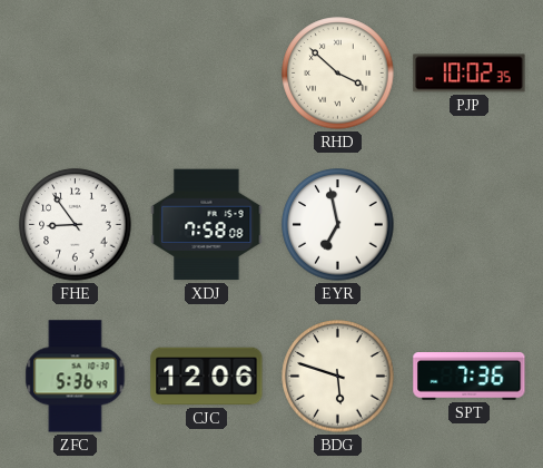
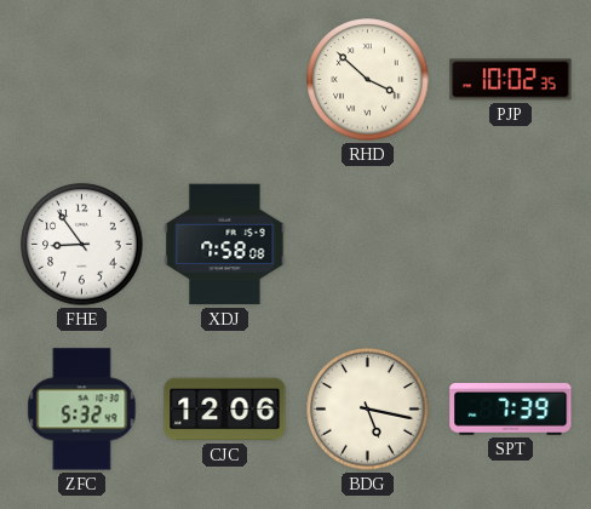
EYR: 6:58 -> none
ZFC: 5:36 -> 5:32
BDG: 5:48 -> 5:17
SPT: 7:36 -> 7:39
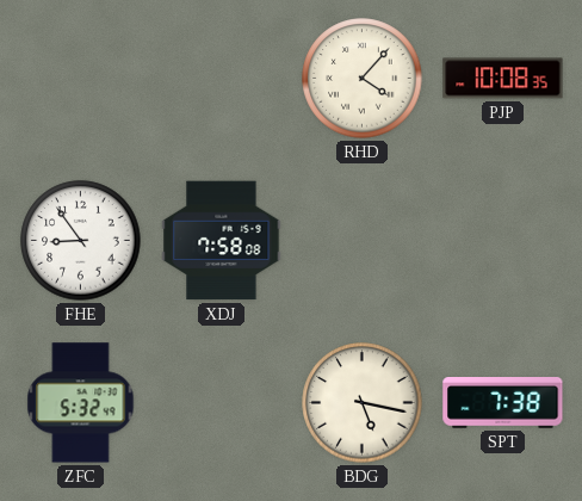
RHD: 3:52 -> 4:07
PJP: 10:02 -> 10:08
CJC: 12:06 -> none
SPT: 7:39 -> 7:38
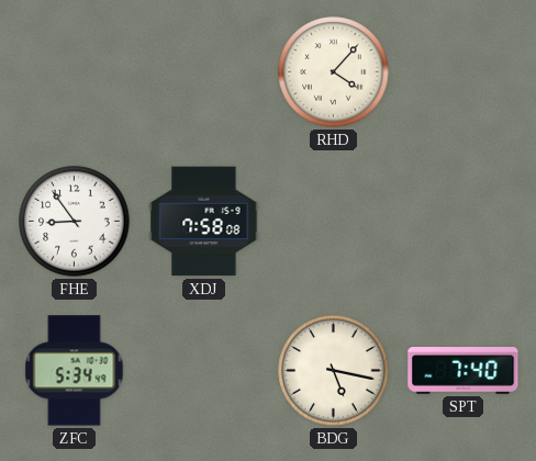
PJP: 10:08 -> none
ZFC: 5:32 -> 5:34
SPT: 7:38 -> 7:40
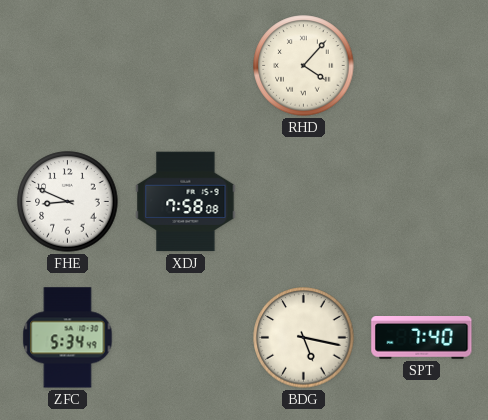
FHE: 8:54 -> 8:49
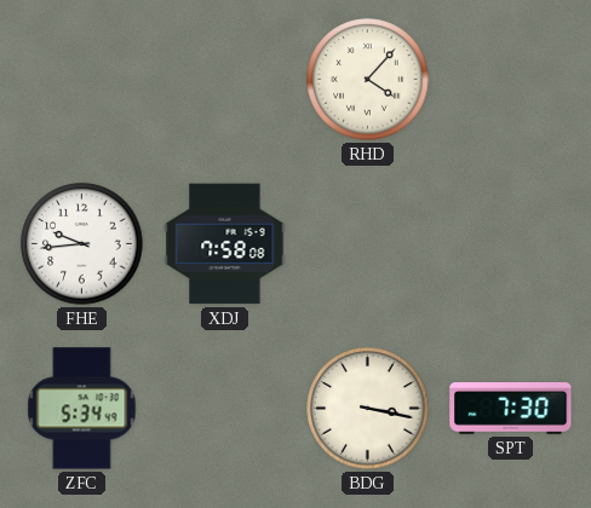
FHE: 8:49 -> 9:44
BDG: 5:17 -> 3:17
SPT: 7:40 -> 7:30
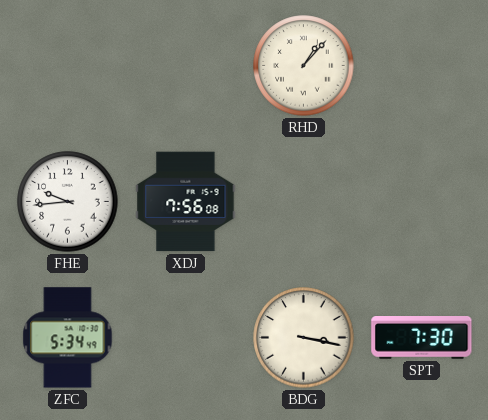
RHD: 4:07 -> 1:07
XDJ: 7:58 -> 7:56
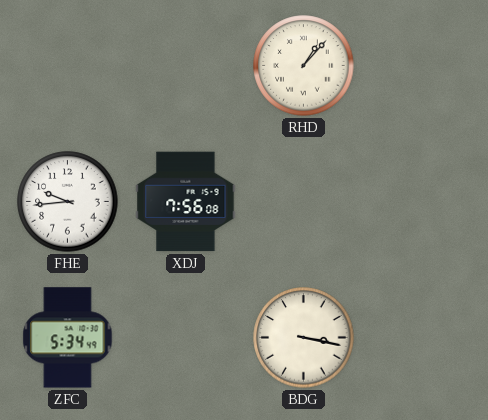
SPT: 7:30 -> none
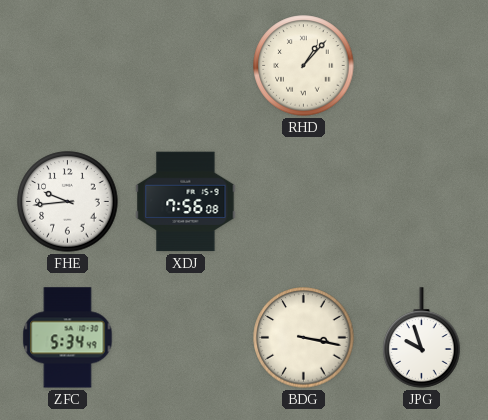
JPG: none -> 9:57
